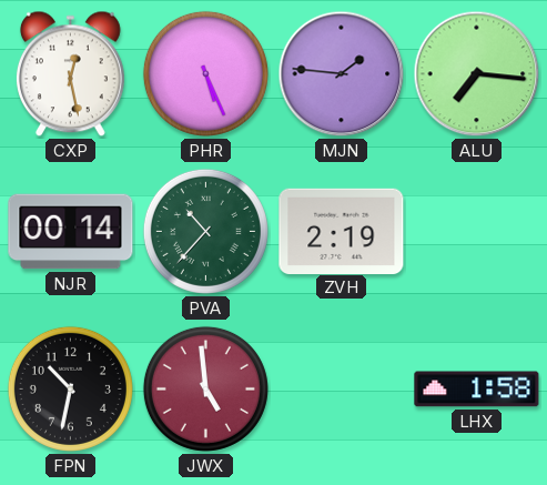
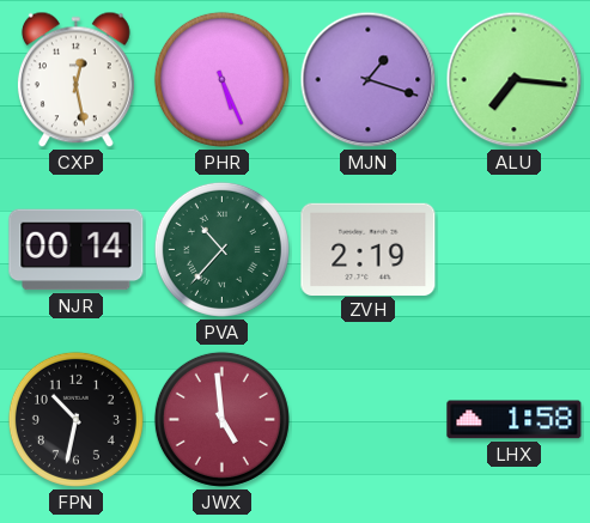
MJN: 1:46 -> 1:18
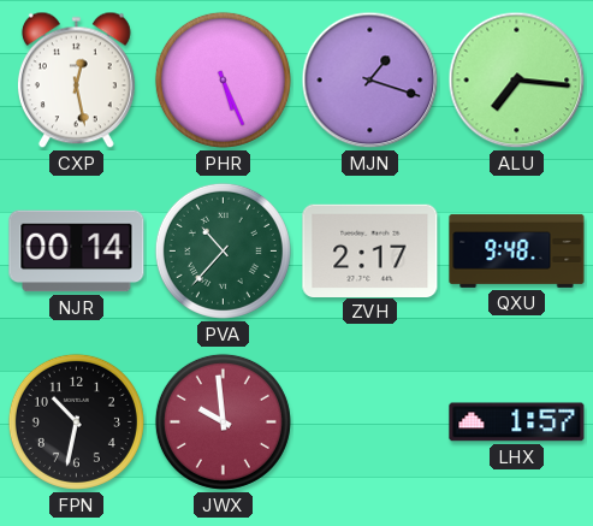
ZVH: 2:19 -> 2:17
QXU: none -> 9:48
JWX: 4:59 -> 9:59
LHX: 1:58 -> 1:57
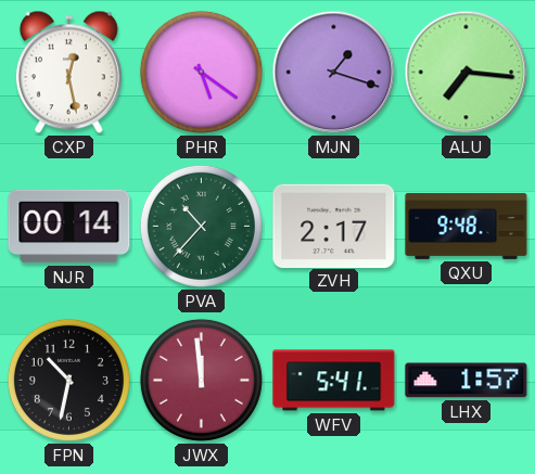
PHR: 5:26 -> 5:21
JWX: 9:59 -> 11:59
WFV: none -> 5:41
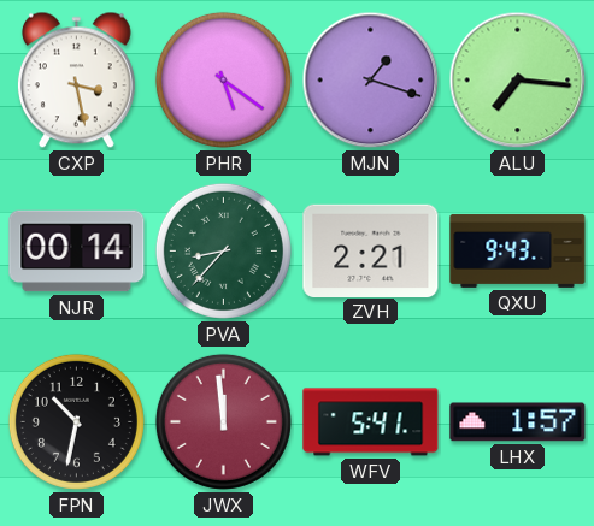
CXP: 12:28 -> 3:28
PVA: 10:37 -> 8:37
ZVH: 2:17 -> 2:21
QXU: 9:48 -> 9:43
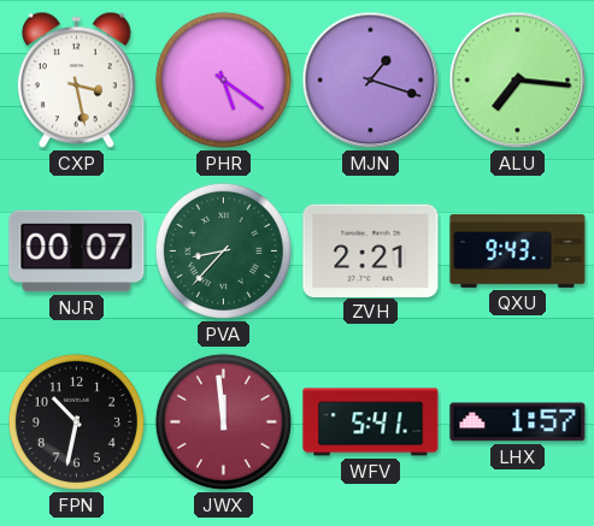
NJR: 00:14 -> 00:07
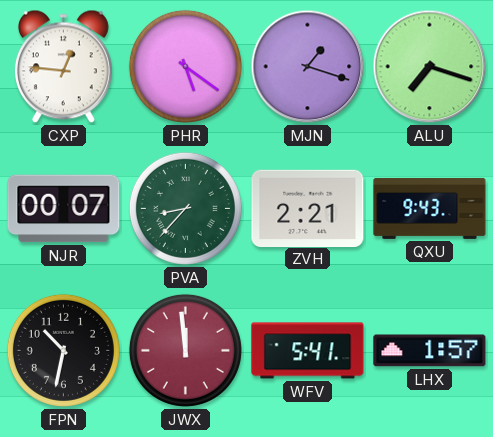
CXP: 3:28 -> 12:46
ALU: 7:16 -> 7:18
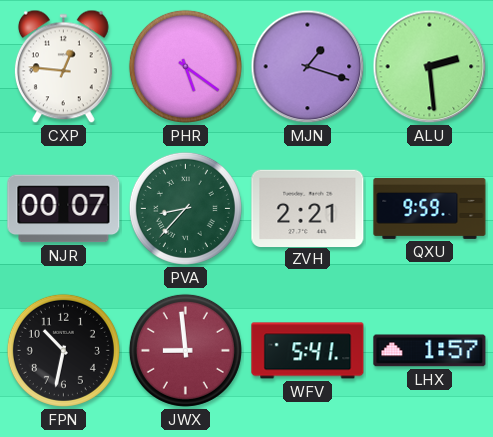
ALU: 7:18 -> 2:29
QXU: 9:43 -> 9:59
JWX: 11:59 -> 8:59
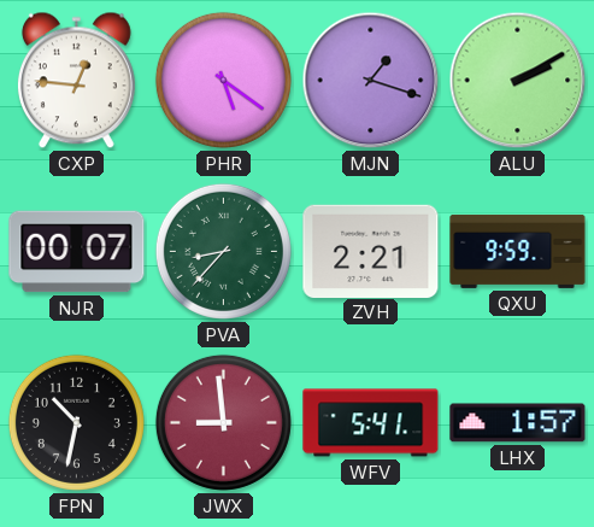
ALU: 2:29 -> 2:10
